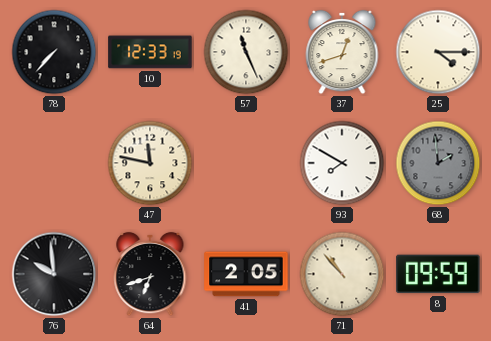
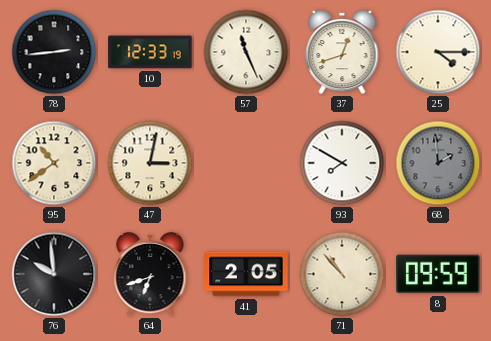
78: 7:37 -> 2:44
95: none -> 10:39
47: 11:47 -> 3:02
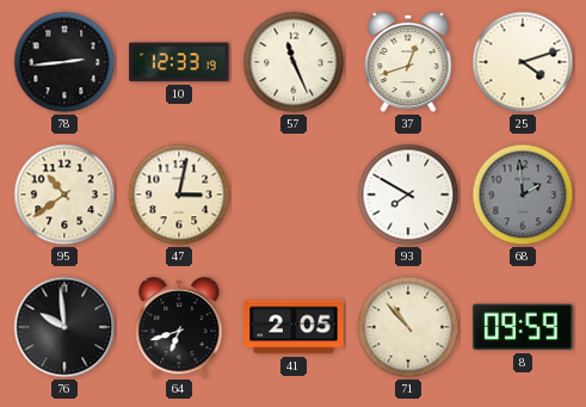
25: 4:15 -> 4:12
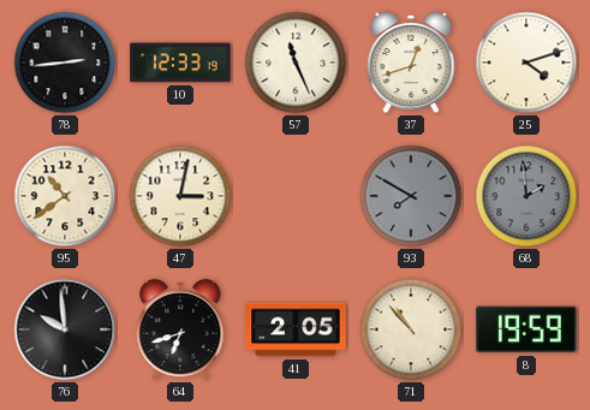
93 dial: white -> grey
8: 09:59 -> 19:59
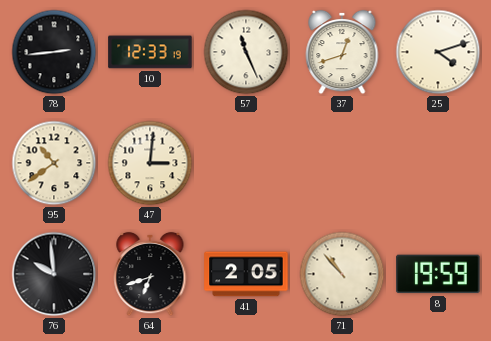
47: 3:02 -> 3:01
93: 7:50 -> none
68: 1:59 -> none
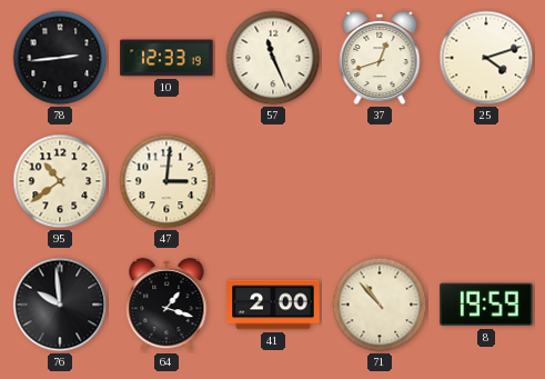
64: 6:42 -> 1:18
41: 2:05 -> 2:00
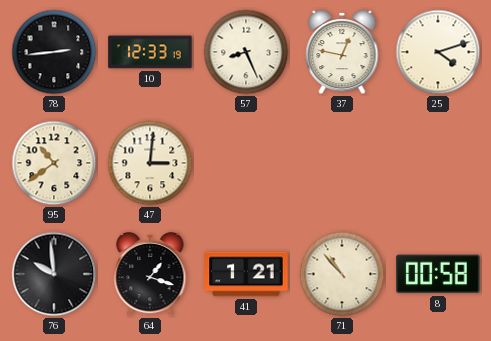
57: 11:26 -> 8:26
37: 12:42 -> 12:47
41: 2:00 -> 1:21
8: 19:59 -> 00:58
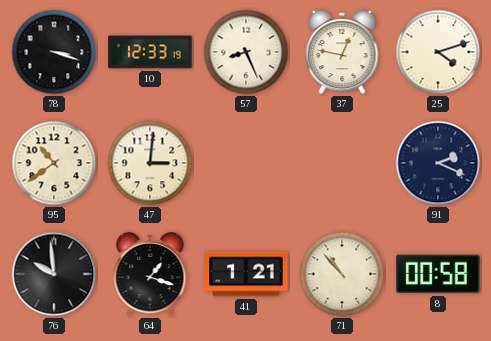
78: 2:44 -> 3:18
91: none -> 2:19
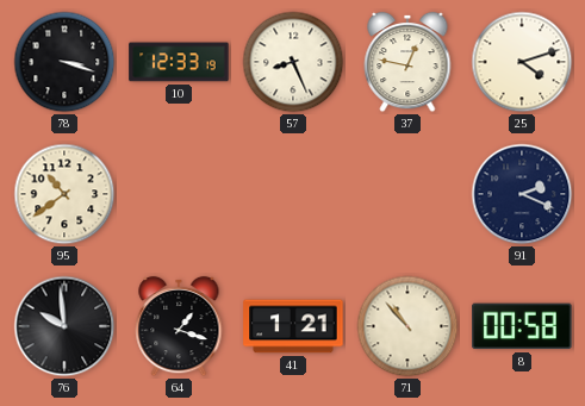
47: 3:01 -> none
